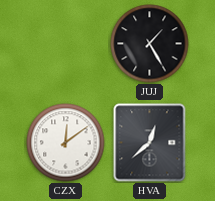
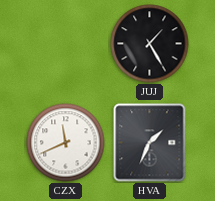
CZX: 12:09 -> 11:41
HVA: 12:38 -> 1:34
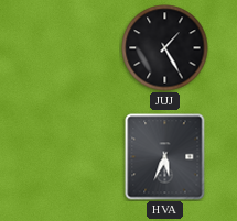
CZX: 11:41 -> none
HVA: 1:34 -> 5:34
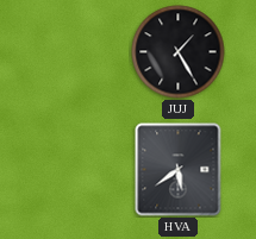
HVA: 5:34 -> 5:39
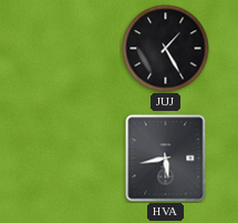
HVA: 5:39 -> 5:43
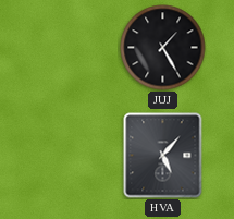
HVA: 5:43 -> 5:07
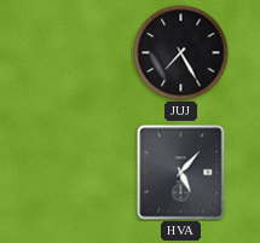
JUJ: 1:25 -> 7:25
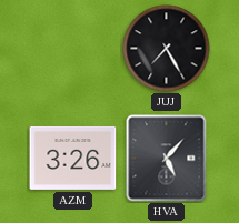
AZM: none -> 3:26
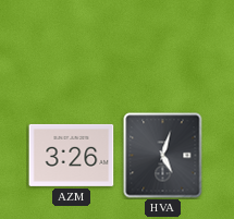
JUJ: 7:25 -> none
HVA: 5:07 -> 5:03
